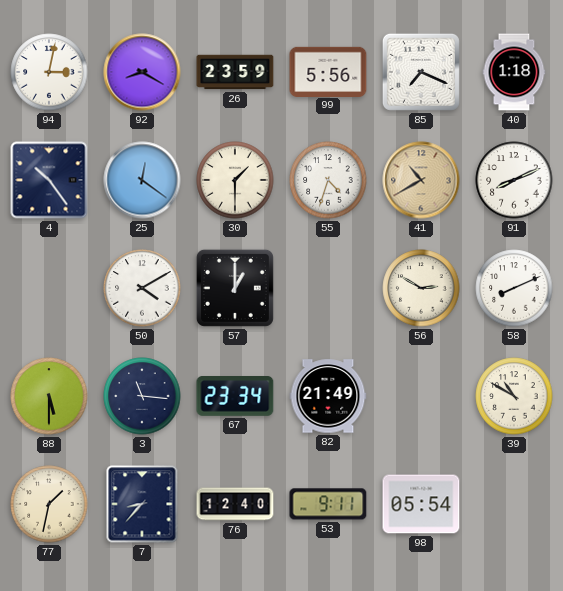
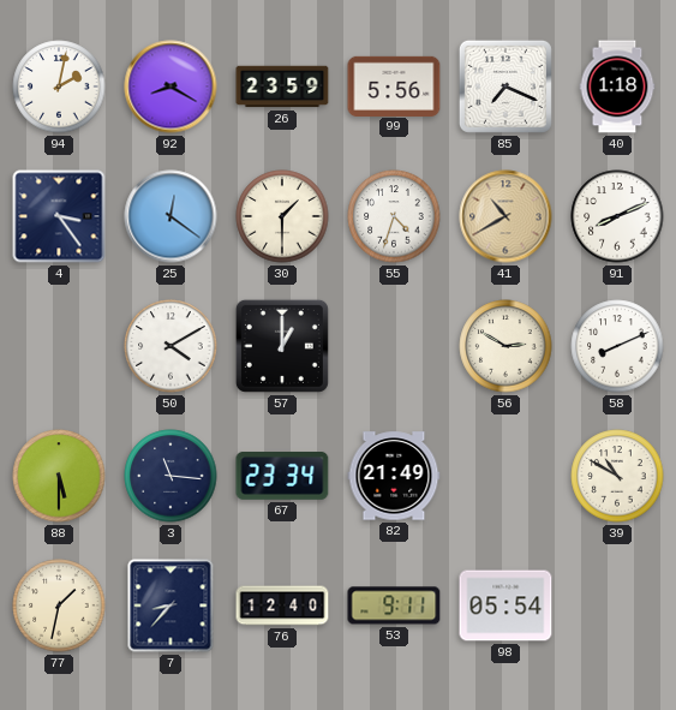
94: 3:02 -> 2:02
4: 10:24 -> 3:24
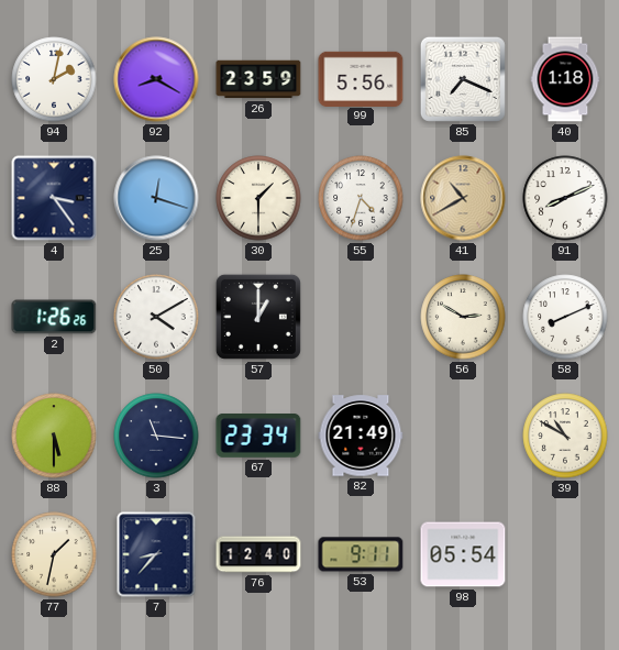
25: 12:21 -> 12:18
2: none -> 1:26
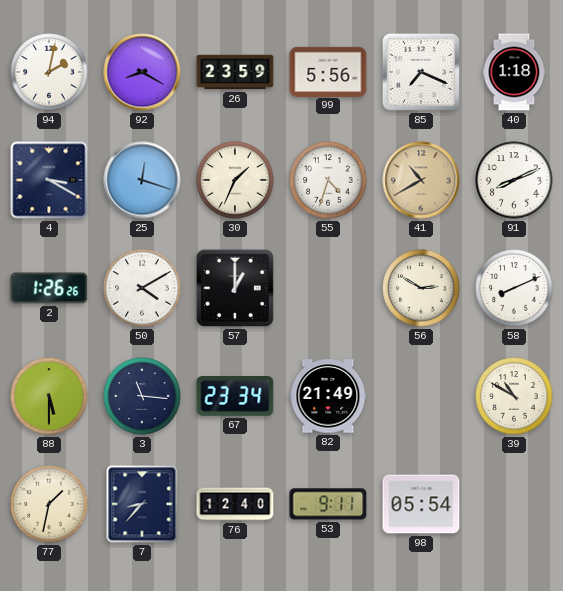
4: 3:24 -> 3:20
30: 1:30 -> 1:34
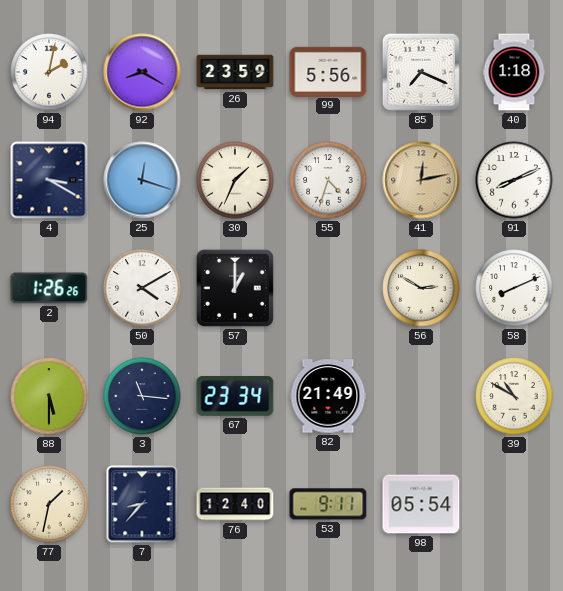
41: 10:40 -> 12:13
